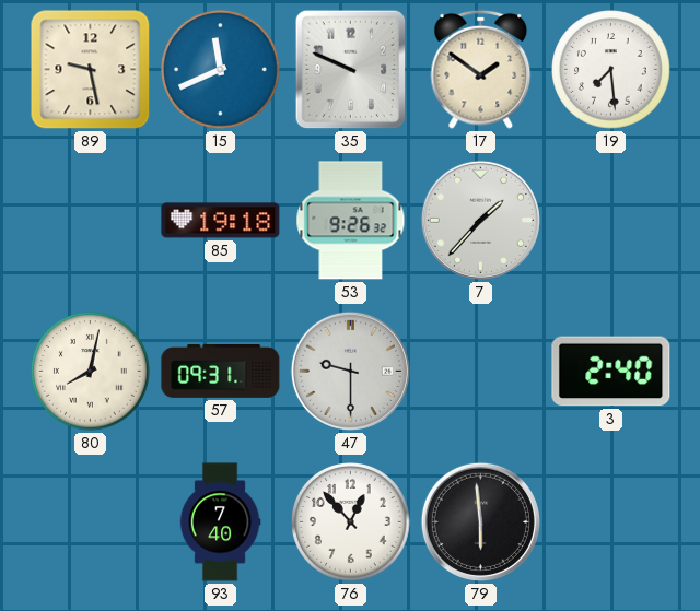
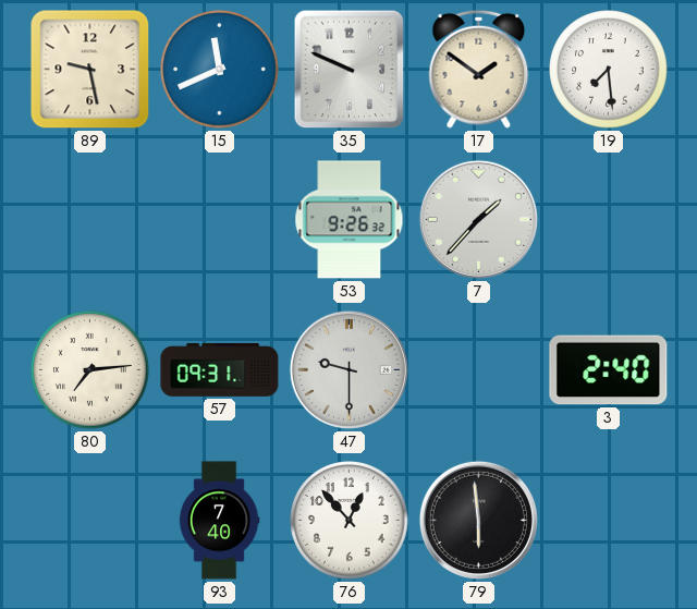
85: 19:18 -> none
80: 8:02 -> 7:14
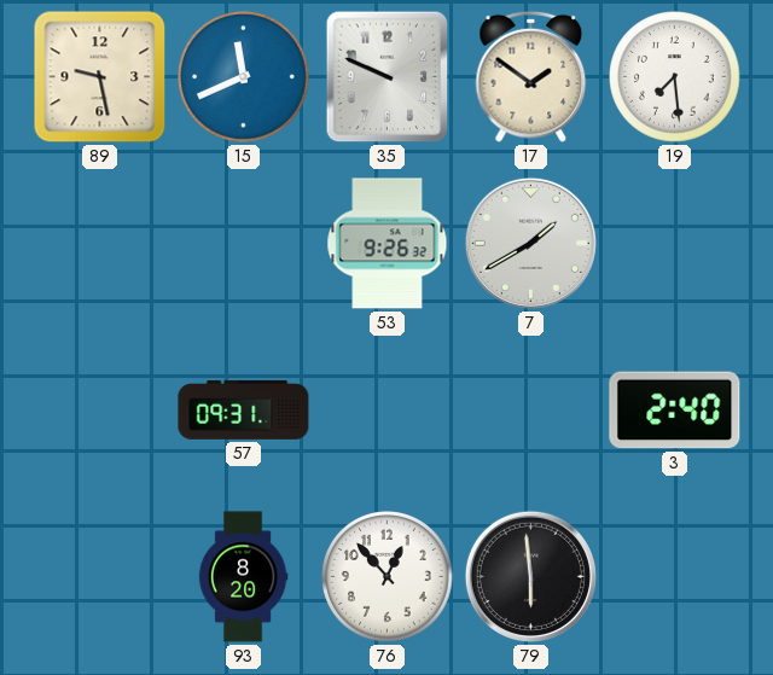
7: 1:37 -> 1:40
80: 7:14 -> none
47: 9:30 -> none
93: 7:40 -> 8:20
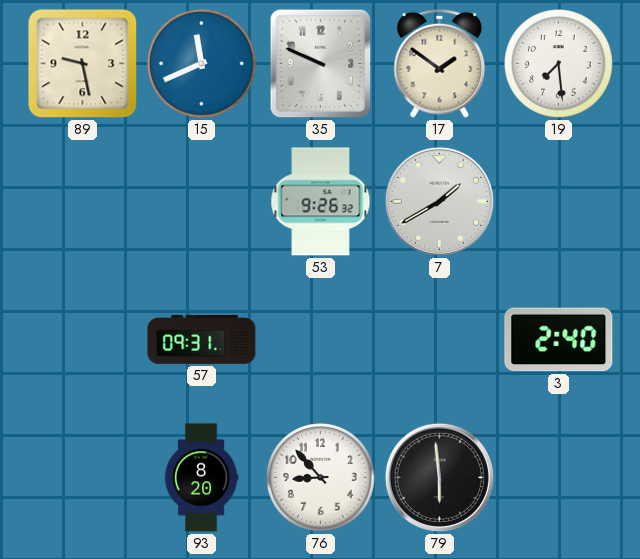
76: 12:53 -> 8:53
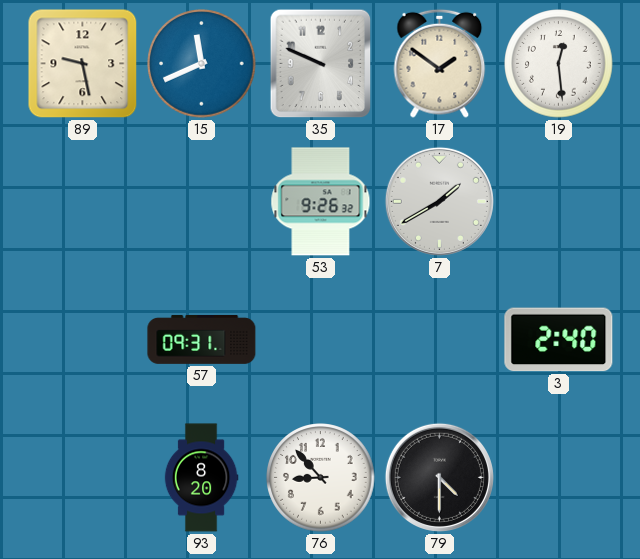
19: 7:29 -> 12:29
79: 5:59 -> 4:30
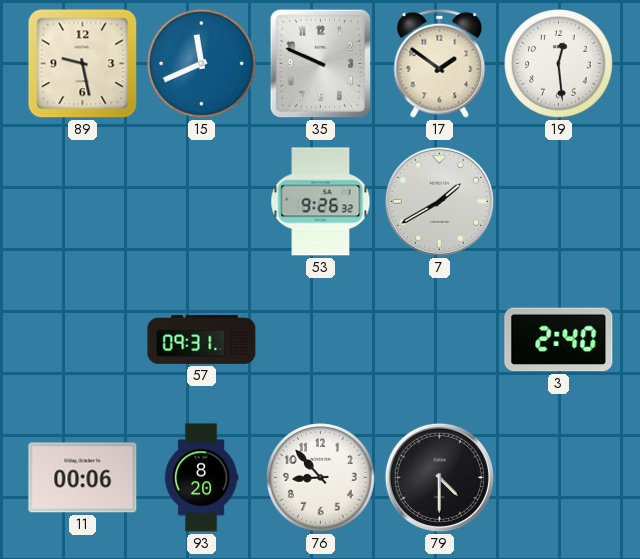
11: none -> 00:06
